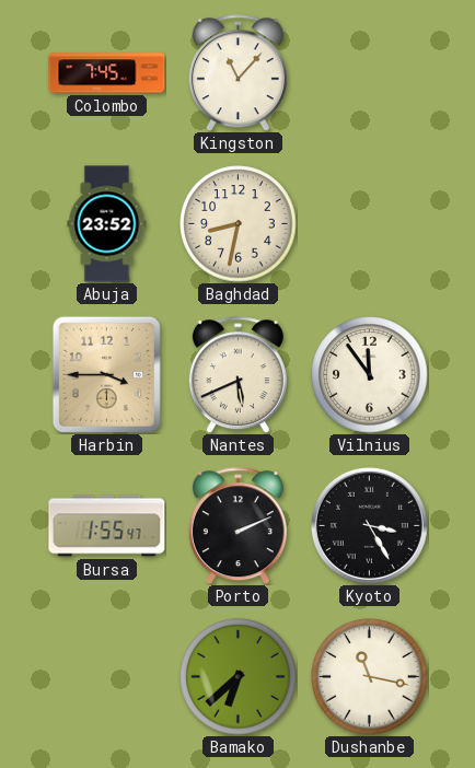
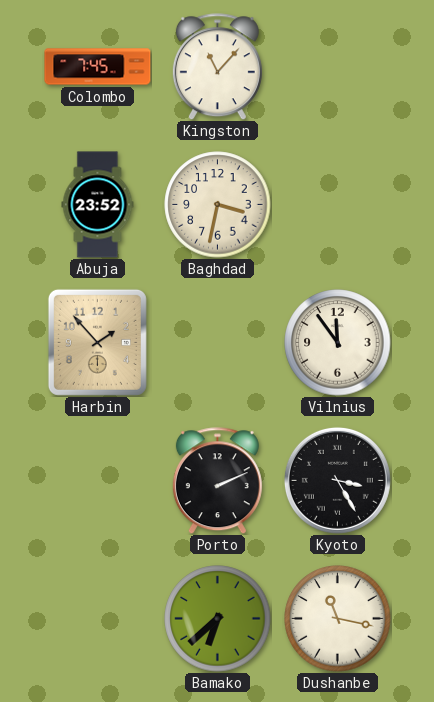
Baghdad: 8:32 -> 3:32
Harbin: 3:45 -> 1:53
Nantes: 5:41 -> none
Bursa: 1:55 -> none
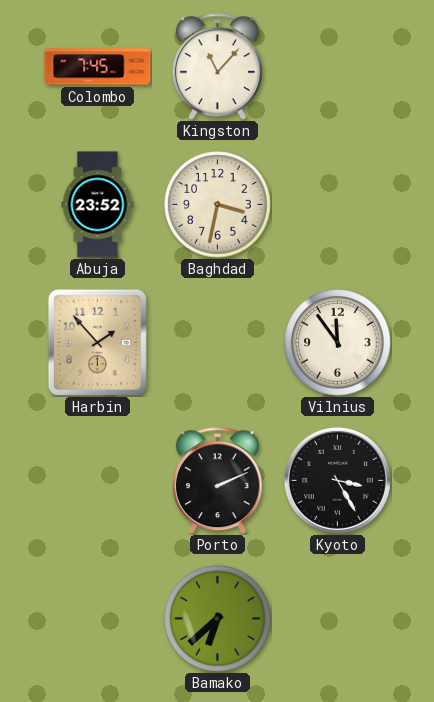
Dushanbe: 11:17 -> none
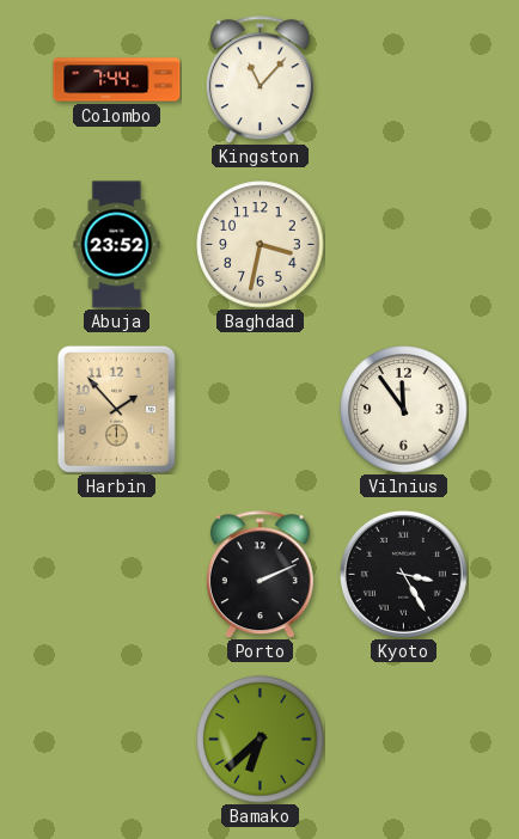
Colombo: 7:45 -> 7:44
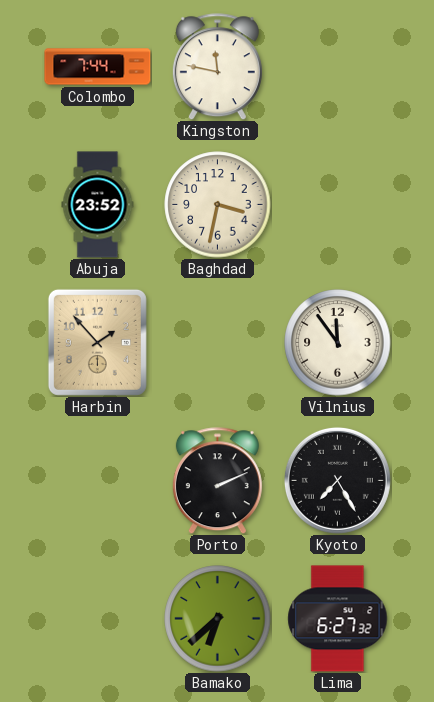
Kingston: 11:07 -> 11:47
Kyoto: 3:25 -> 7:25
Lima: none -> 6:27
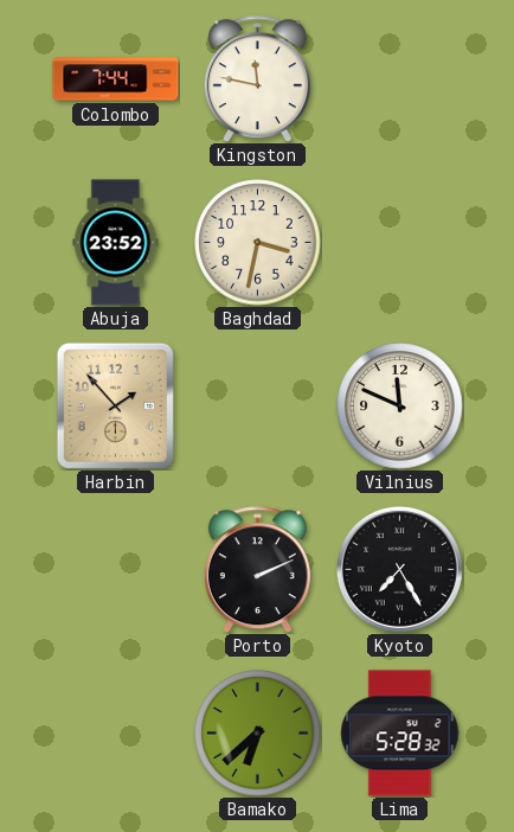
Vilnius: 11:54 -> 11:49
Lima: 6:27 -> 5:28
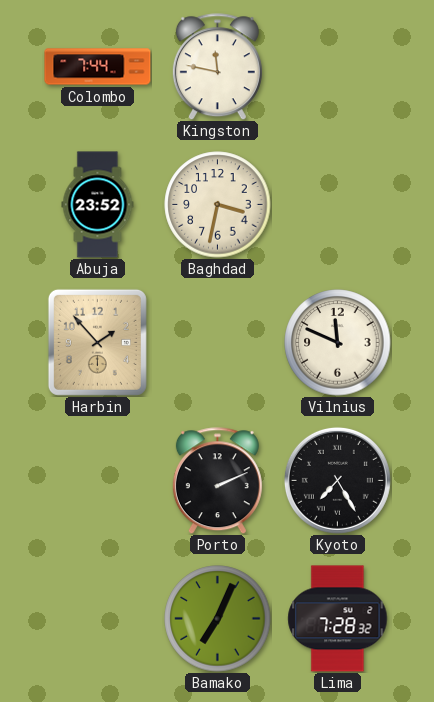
Bamako: 6:38 -> 7:04
Lima: 5:28 -> 7:28
